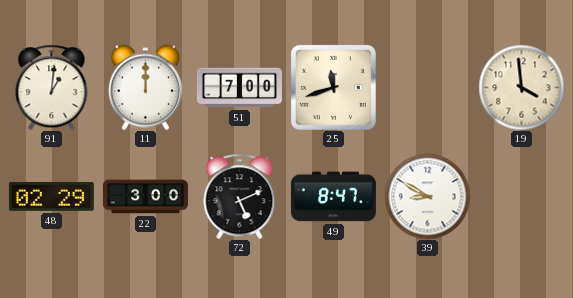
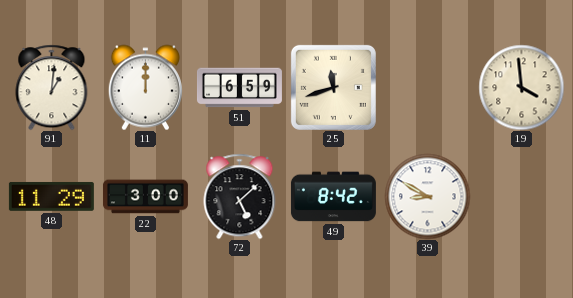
51: 7:00 -> 6:59
48: 02:29 -> 11:29
72: 5:11 -> 5:08
49: 8:47 -> 8:42
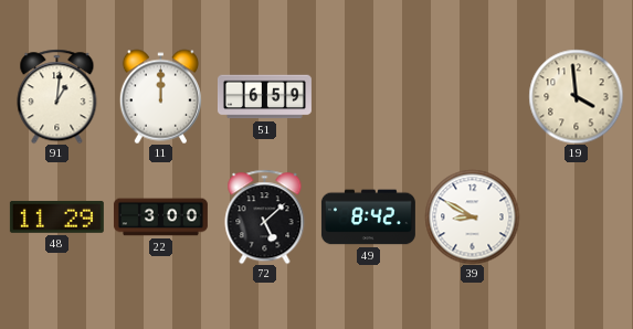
25: 11:42 -> none
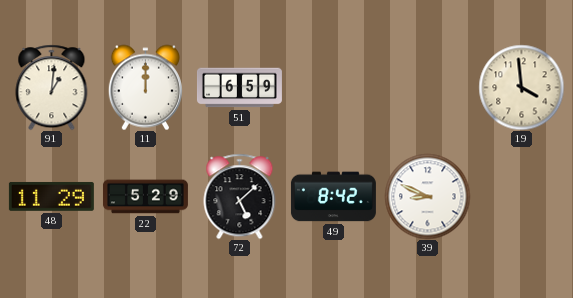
22: 3:00 -> 5:29
39: 8:50 -> 8:49
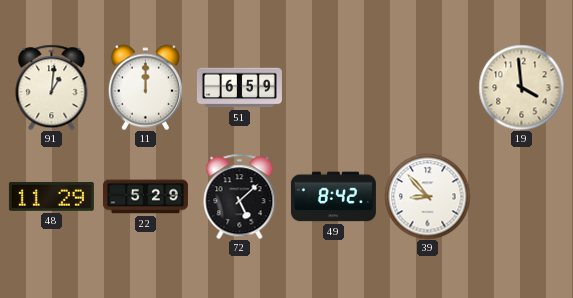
39: 8:49 -> 8:53
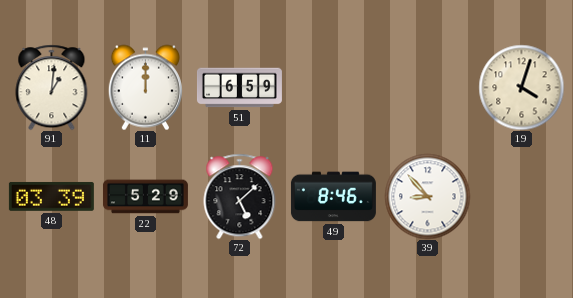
19: 3:59 -> 4:03
48: 11:29 -> 03:39
49: 8:42 -> 8:46
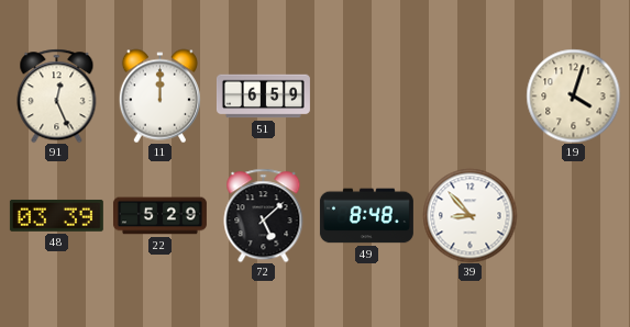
91: 1:01 -> 12:26
49: 8:46 -> 8:48
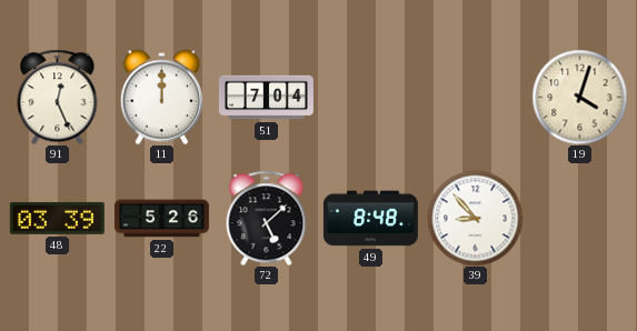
51: 6:59 -> 7:04
22: 5:29 -> 5:26
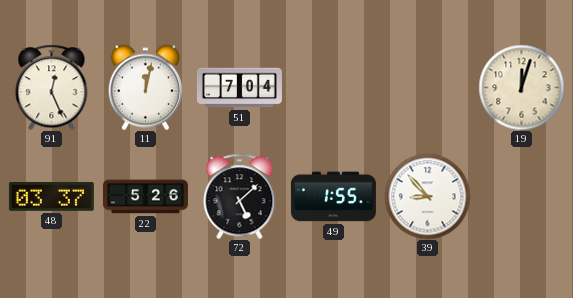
11: 12:00 -> 12:02
19: 4:03 -> 12:03
48: 03:39 -> 03:37
49: 8:48 -> 1:55
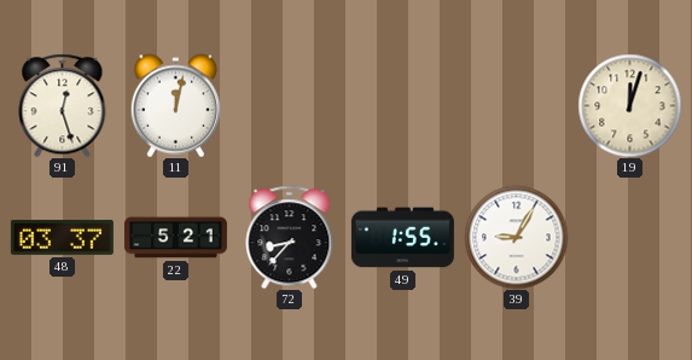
91: 12:26 -> 12:27
51: 7:04 -> none
22: 5:26 -> 5:21
72: 5:08 -> 8:37
39: 8:53 -> 9:05
